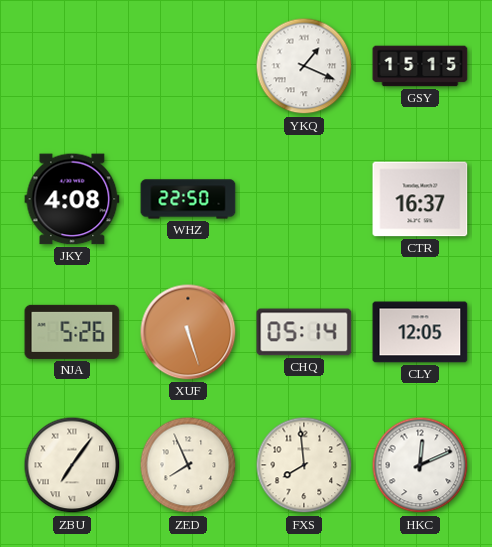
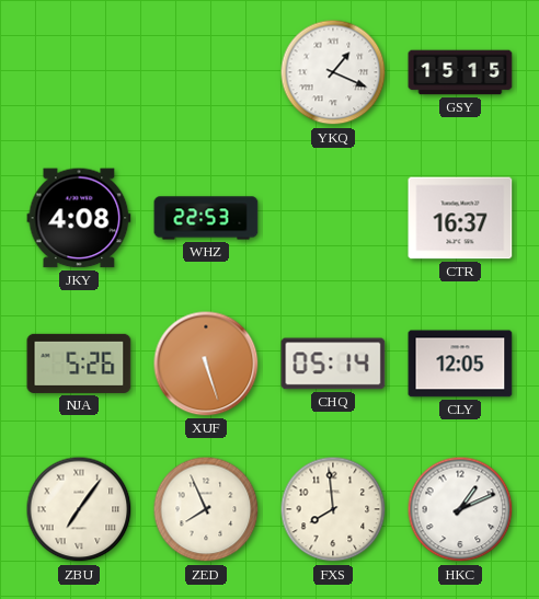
WHZ: 22:50 -> 22:53
HKC: 12:11 -> 1:11
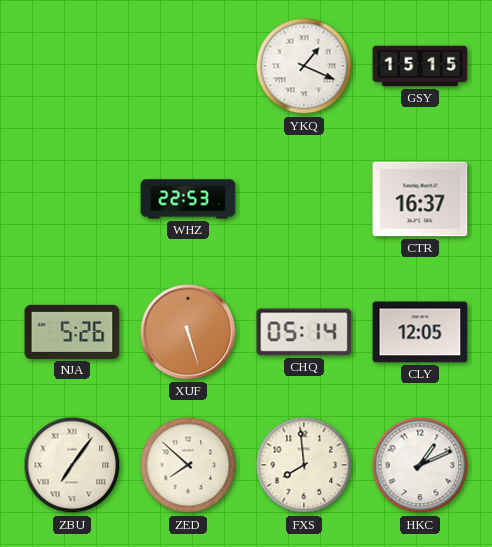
JKY: 4:08 -> none
ZED: 7:56 -> 7:52
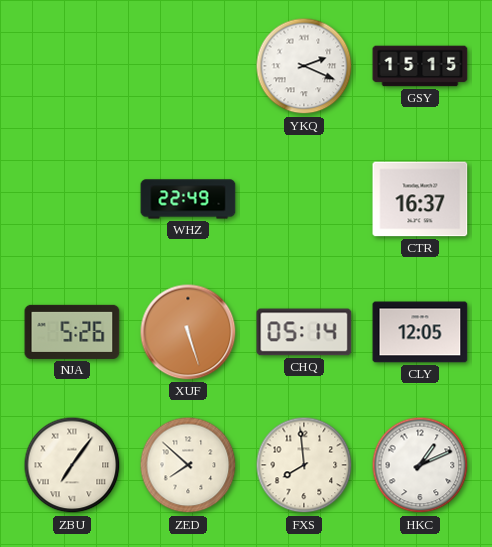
YKQ: 1:19 -> 2:19
WHZ: 22:53 -> 22:49
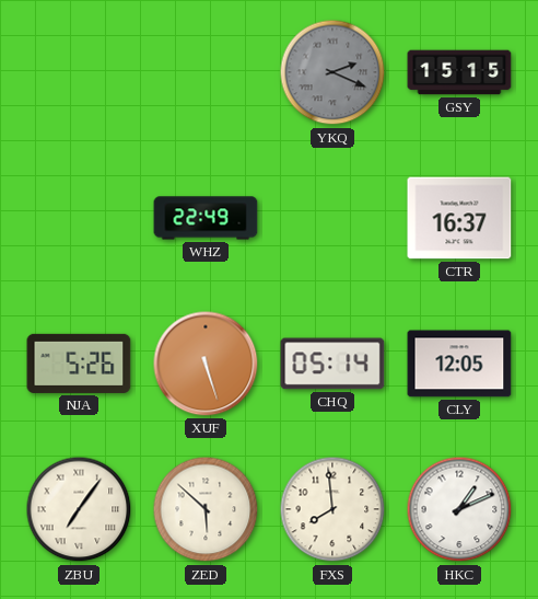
YKQ dial: white -> grey
ZED: 7:52 -> 5:52
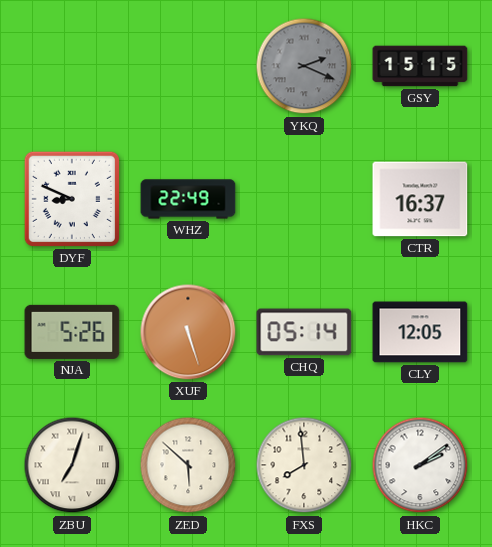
DYF: none -> 8:49
ZBU: 7:06 -> 7:03
HKC: 1:11 -> 2:09
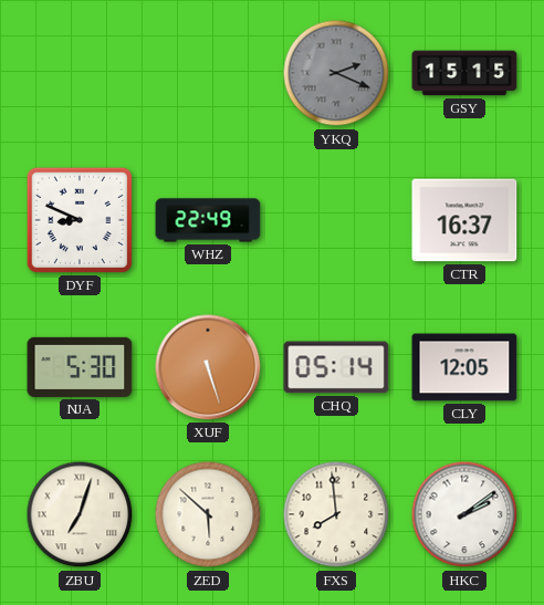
NJA: 5:26 -> 5:30
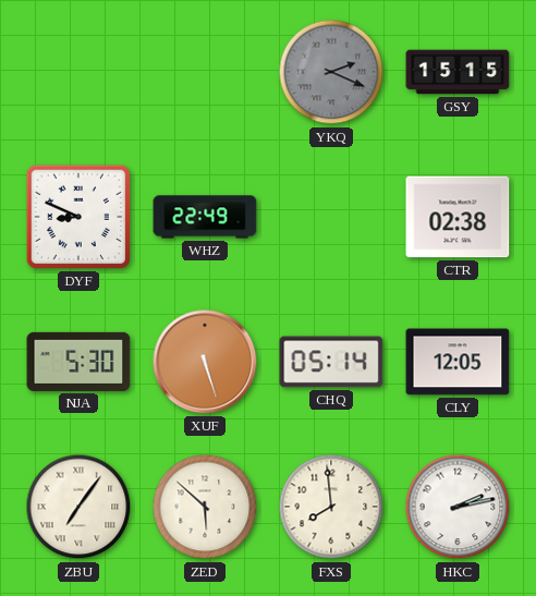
CTR: 16:37 -> 02:38
ZBU: 7:03 -> 7:06
HKC: 2:09 -> 2:13
